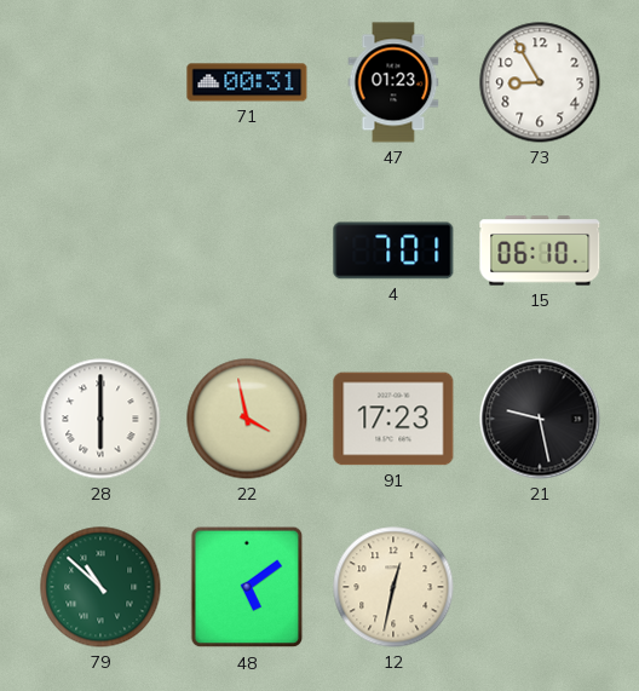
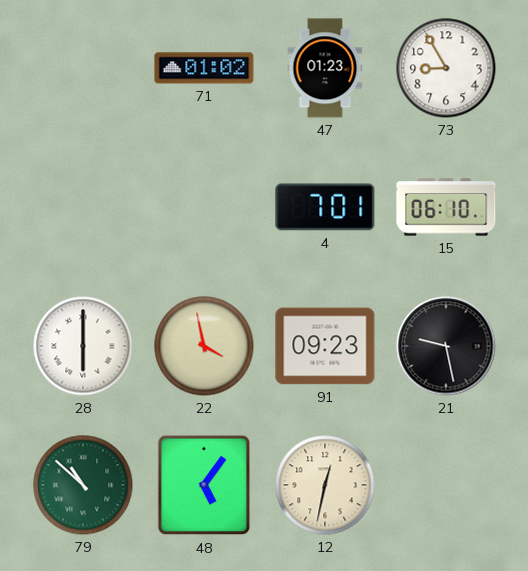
71: 00:31 -> 01:02
91: 17:23 -> 09:23
48: 5:09 -> 5:06
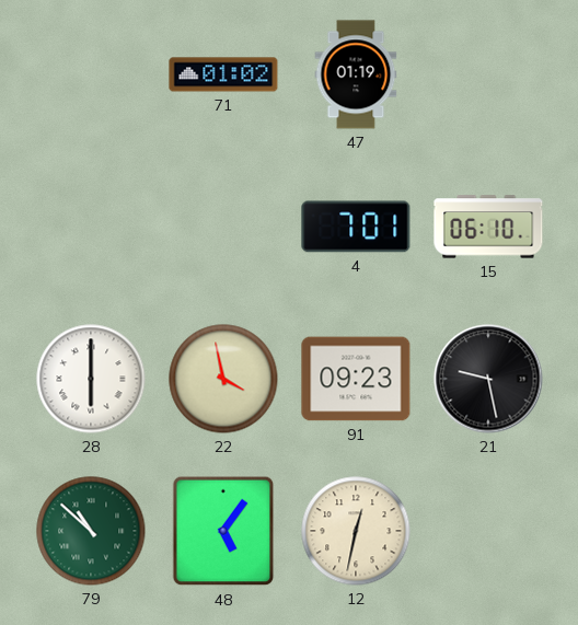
47: 01:23 -> 01:19
73: 8:55 -> none
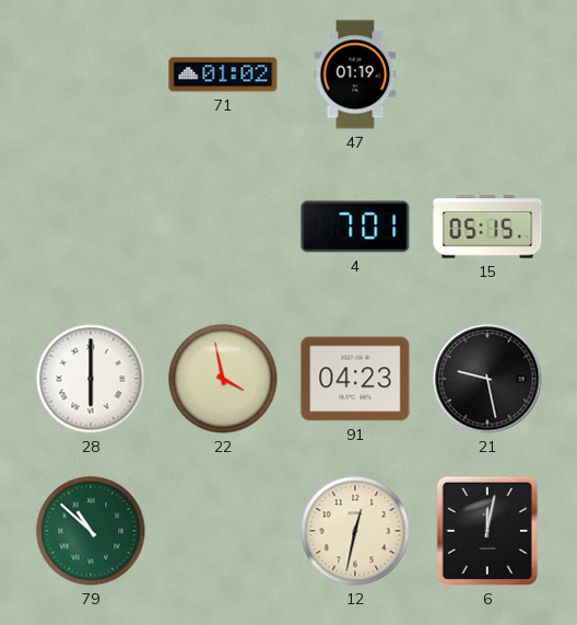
15: 06:10 -> 05:15
91: 09:23 -> 04:23
48: 5:06 -> none
6: none -> 12:02
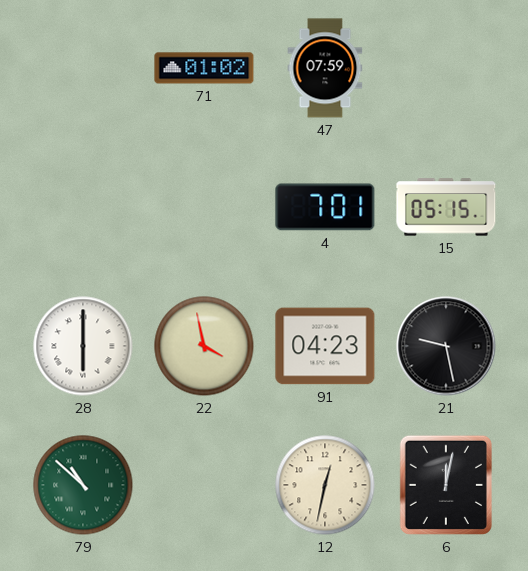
47: 01:19 -> 07:59
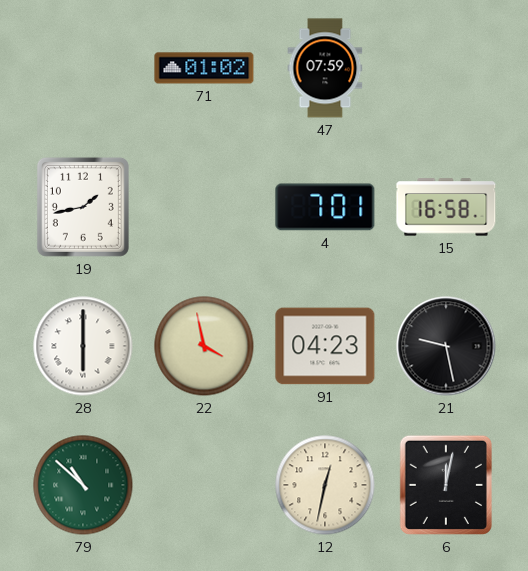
19: none -> 1:43
15: 05:15 -> 16:58
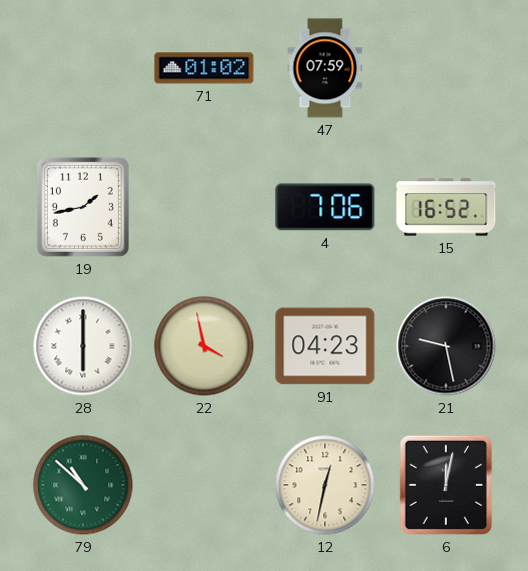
4: 7:01 -> 7:06
15: 16:58 -> 16:52
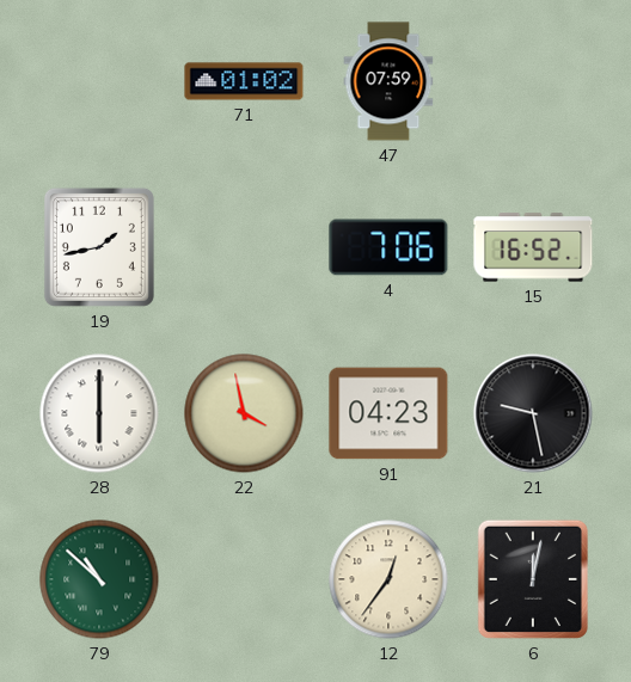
12: 12:32 -> 12:36
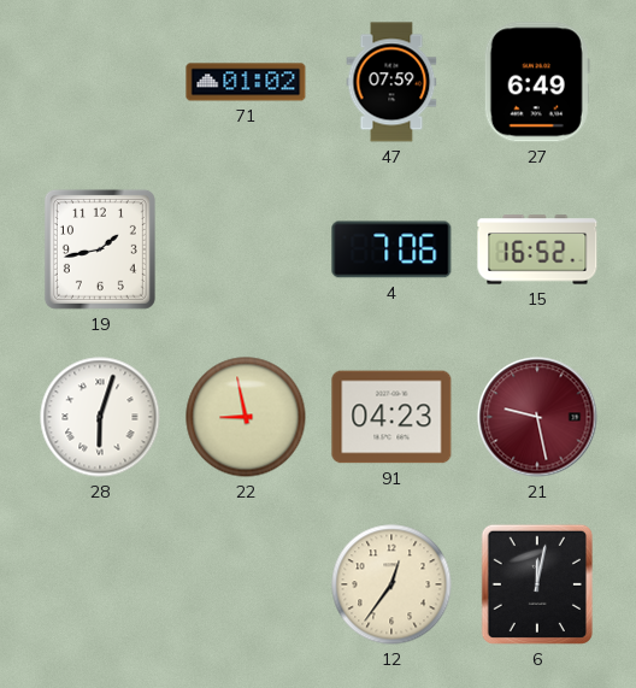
27: none -> 6:49
28: 6:00 -> 6:03
22: 3:58 -> 8:58
21 dial: black -> burgundy
79: 10:52 -> none
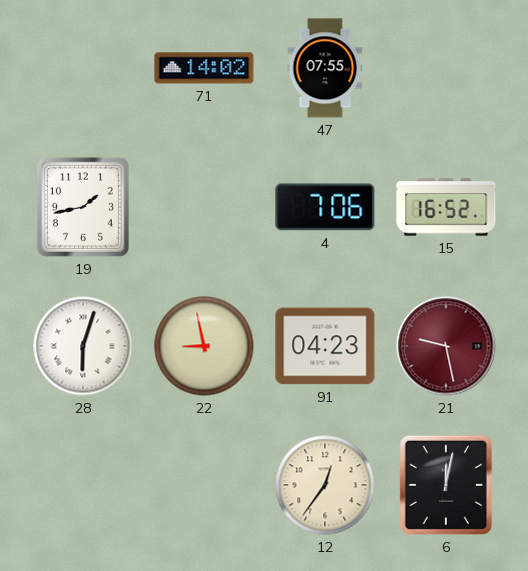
71: 01:02 -> 14:02
47: 07:59 -> 07:55
27: 6:49 -> none
